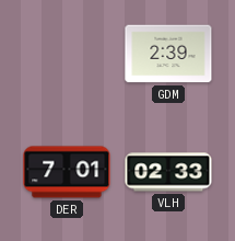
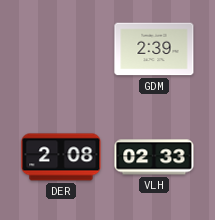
DER: 7:01 -> 2:08
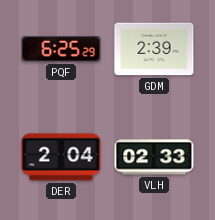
PQF: none -> 6:25
DER: 2:08 -> 2:04
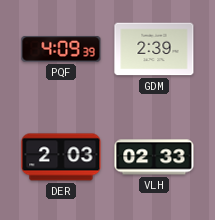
PQF: 6:25 -> 4:09
DER: 2:04 -> 2:03
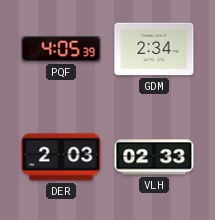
PQF: 4:09 -> 4:05
GDM: 2:39 -> 2:34
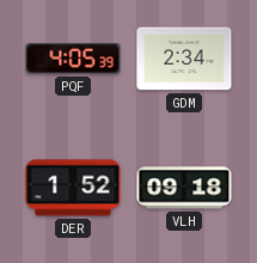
DER: 2:03 -> 1:52
VLH: 02:33 -> 09:18
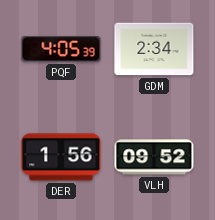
DER: 1:52 -> 1:56
VLH: 09:18 -> 09:52
